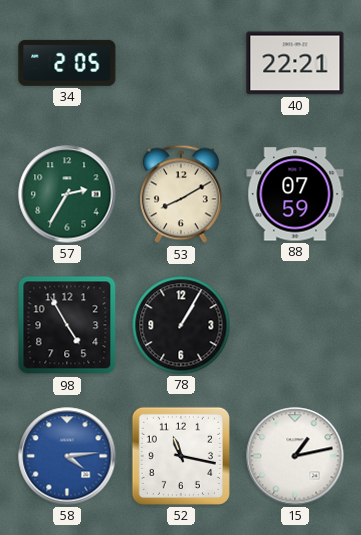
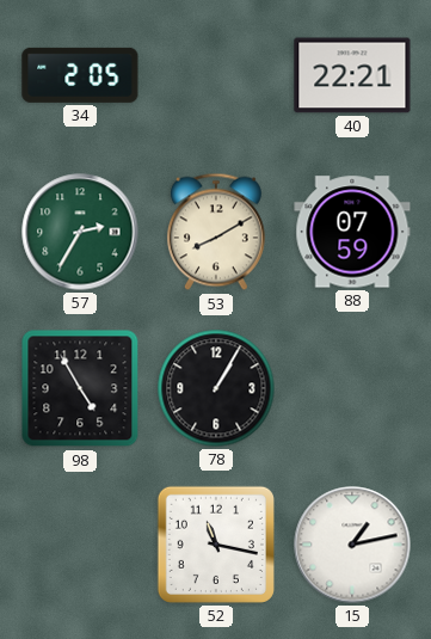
58: 4:14 -> none
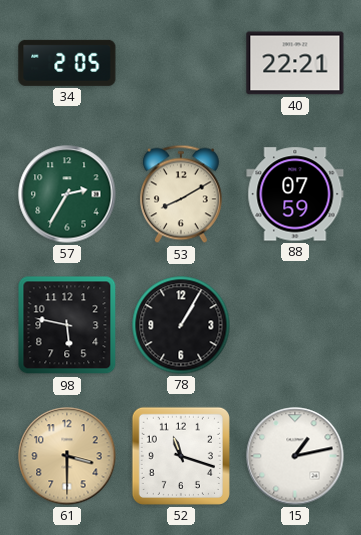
98: 4:55 -> 5:47
61: none -> 3:30
52: 11:17 -> 11:18
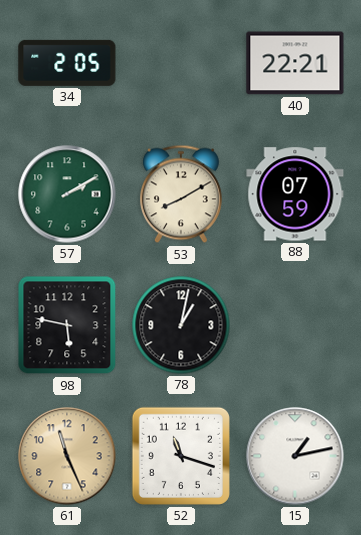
57: 2:35 -> 2:10
78: 1:05 -> 1:02
61: 3:30 -> 11:26
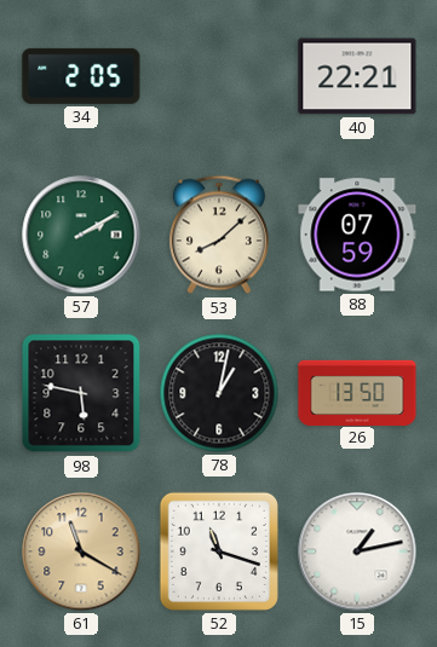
53: 8:10 -> 8:08
26: none -> 13:50
61: 11:26 -> 11:20
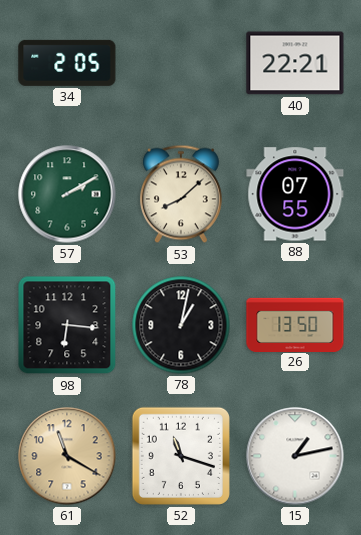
88: 07:59 -> 07:55
98: 5:47 -> 6:16
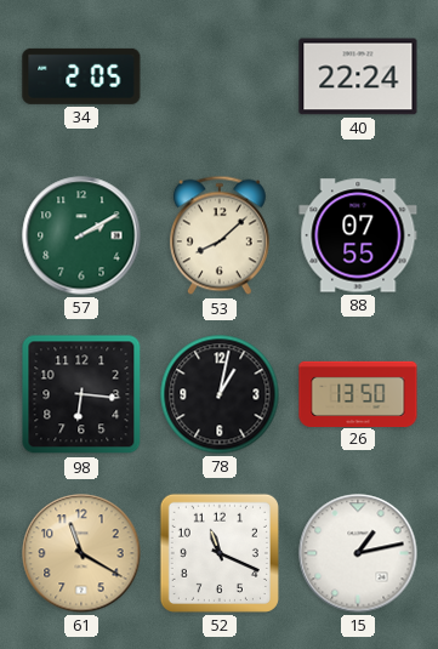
40: 22:21 -> 22:24
52: 11:18 -> 11:19
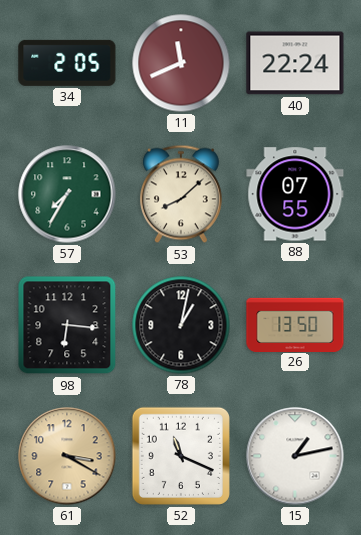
11: none -> 11:41
57: 2:10 -> 7:35
61: 11:20 -> 3:20
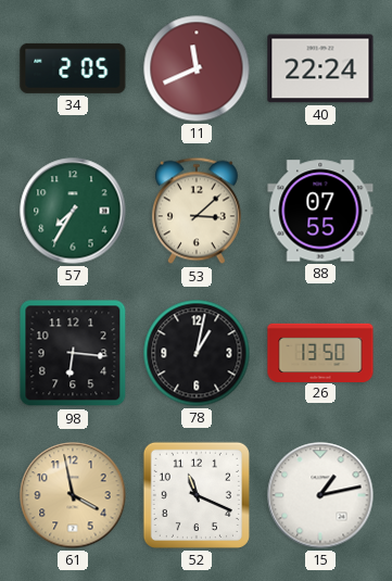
53: 8:08 -> 3:08
61: 3:20 -> 3:58
